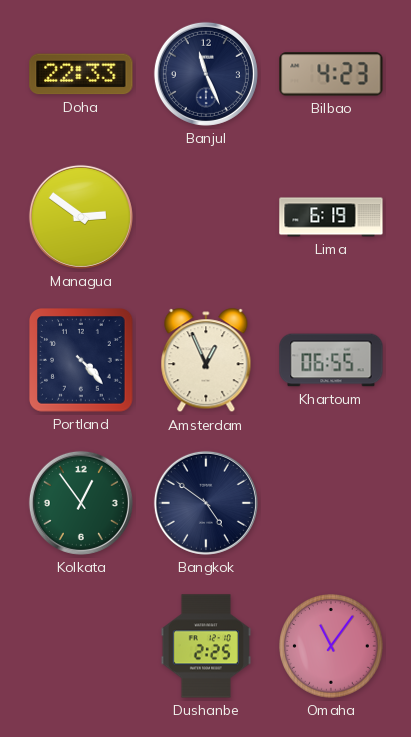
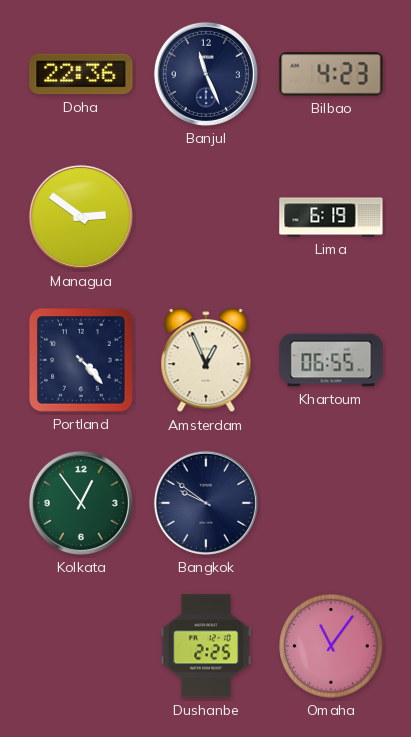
Doha: 22:33 -> 22:36
Bangkok: 4:51 -> 9:51
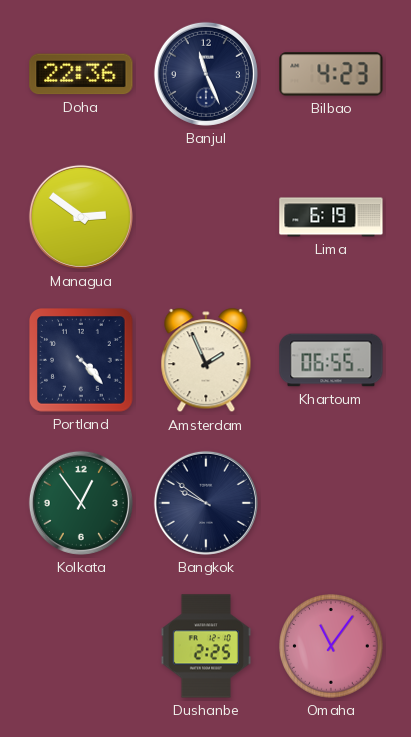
Amsterdam: 12:56 -> 1:56
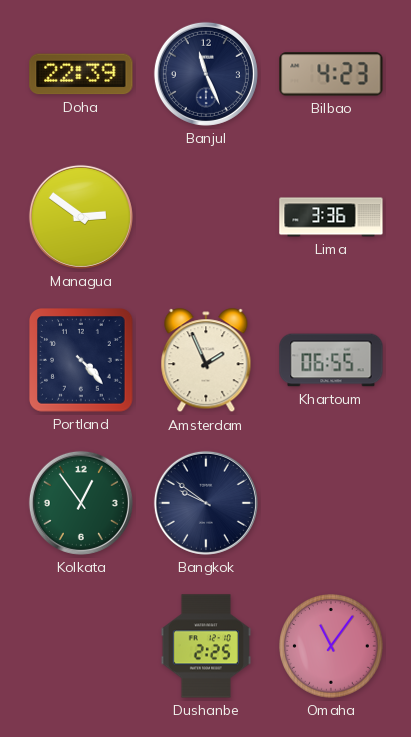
Doha: 22:36 -> 22:39
Lima: 6:19 -> 3:36
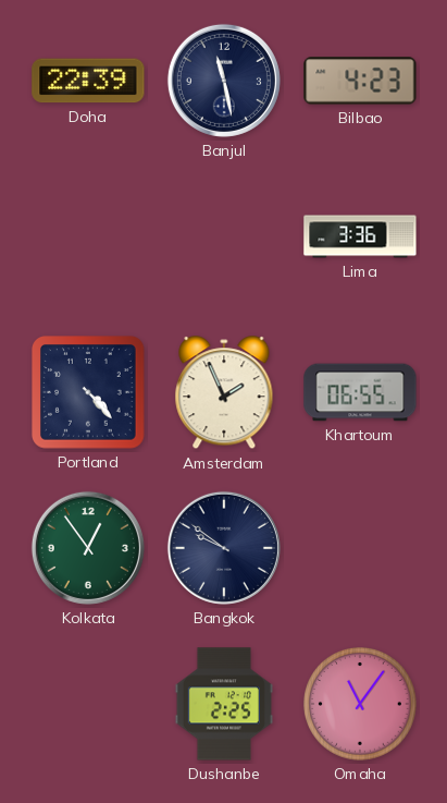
Banjul: 11:26 -> 11:28
Managua: 2:51 -> none
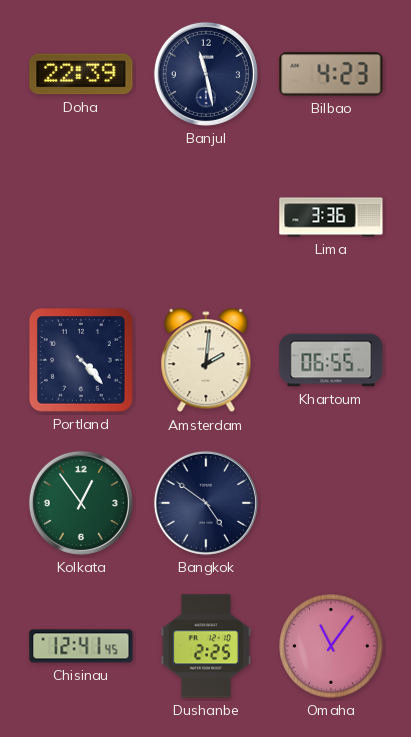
Amsterdam: 1:56 -> 2:01
Bangkok: 9:51 -> 4:51
Chisinau: none -> 12:41
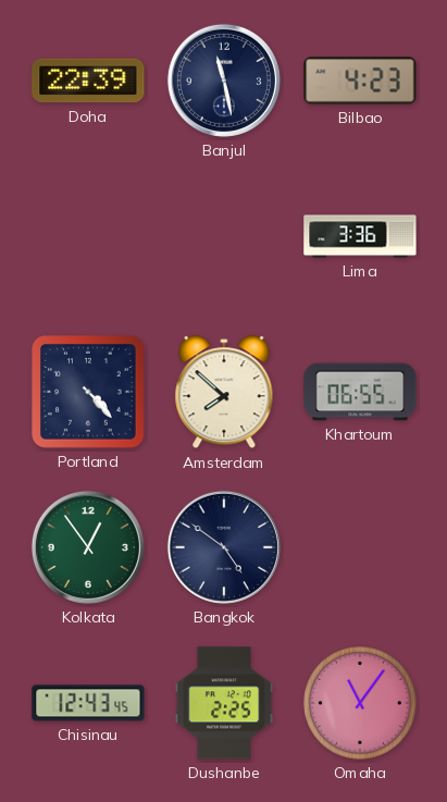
Amsterdam: 2:01 -> 7:52
Chisinau: 12:41 -> 12:43
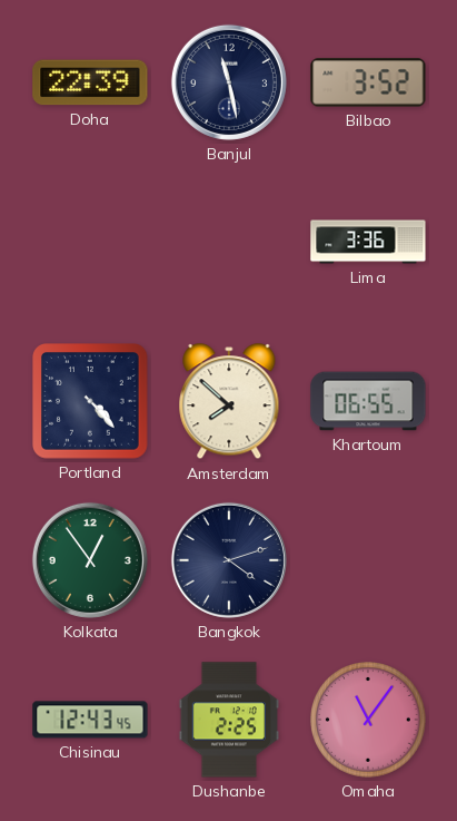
Bilbao: 4:23 -> 3:52
Bangkok: 4:51 -> 4:12
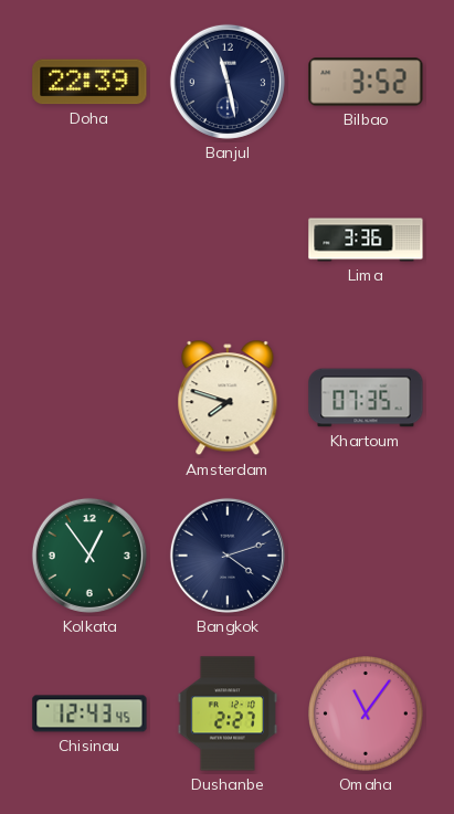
Portland: 4:23 -> none
Amsterdam: 7:52 -> 7:48
Khartoum: 06:55 -> 07:35
Dushanbe: 2:25 -> 2:27
